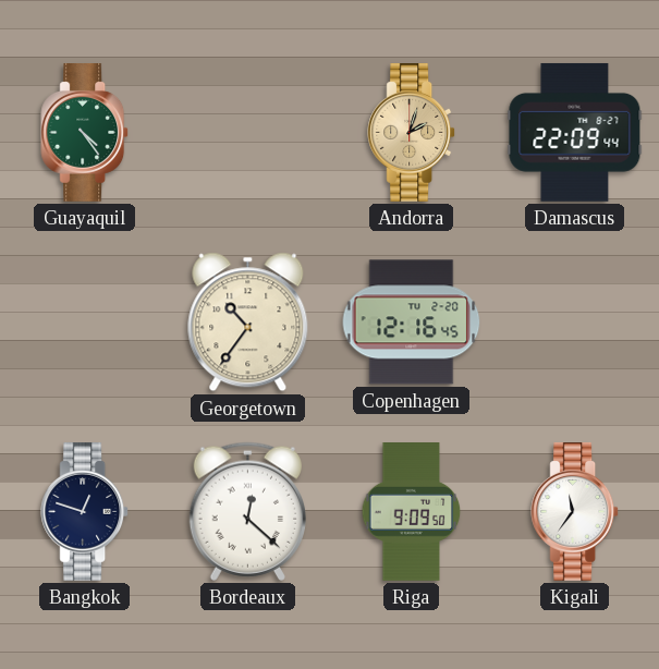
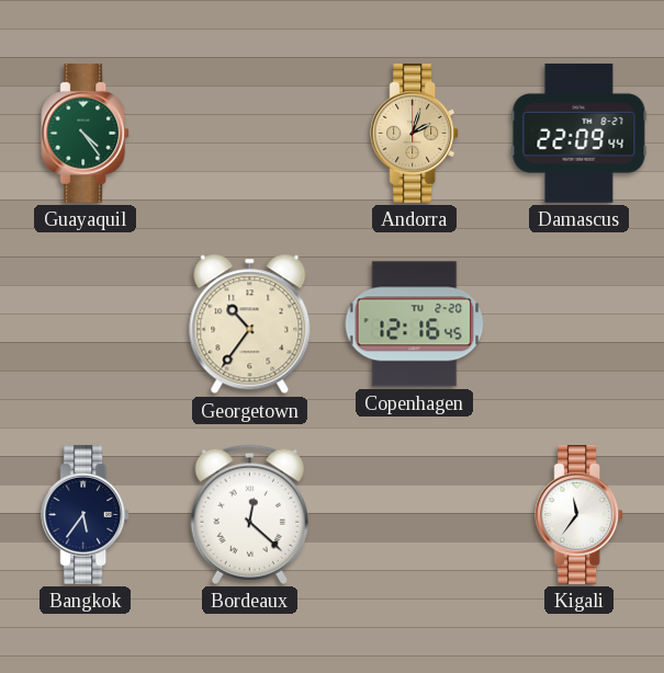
Bangkok: 12:48 -> 5:36
Riga: 9:09 -> none
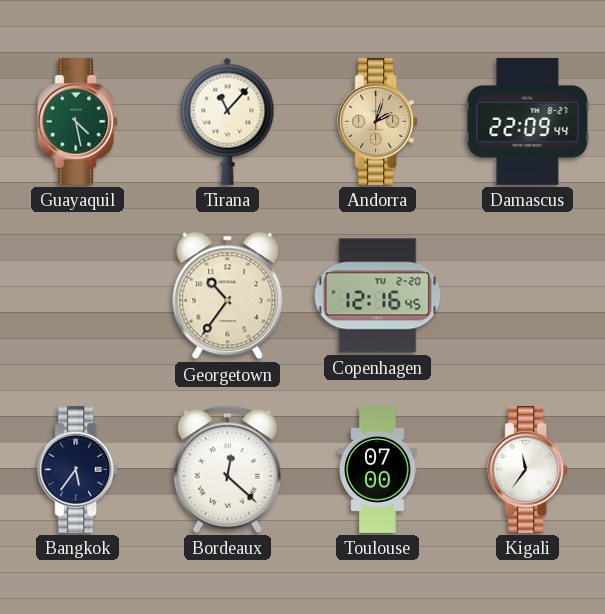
Guayaquil: 4:24 -> 4:28
Tirana: none -> 11:07
Toulouse: none -> 07:00
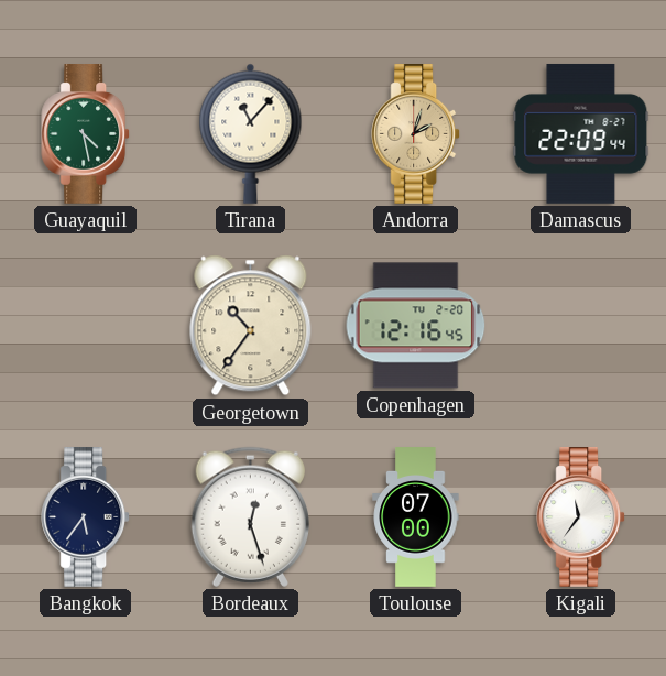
Bordeaux: 12:22 -> 12:27
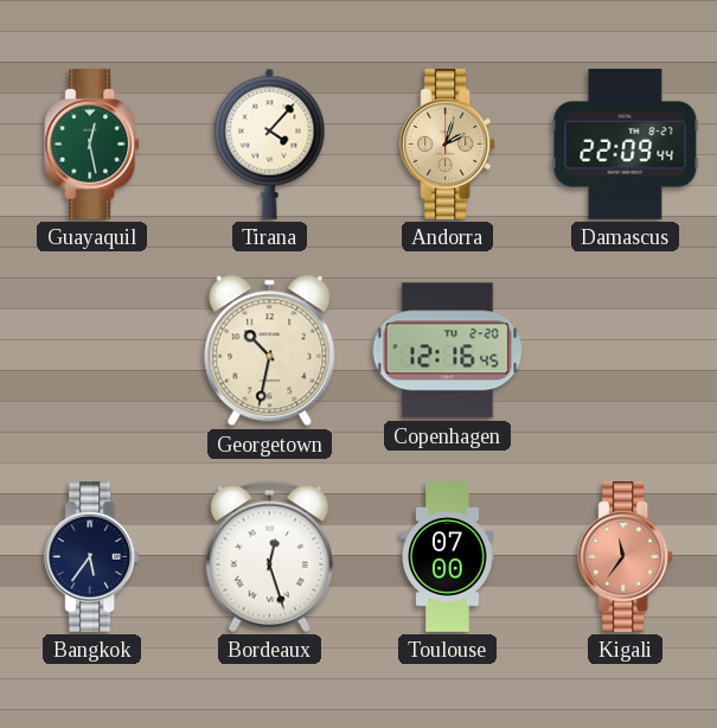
Guayaquil: 4:28 -> 12:28
Tirana: 11:07 -> 4:07
Georgetown: 10:36 -> 10:32
Kigali dial: white -> salmon
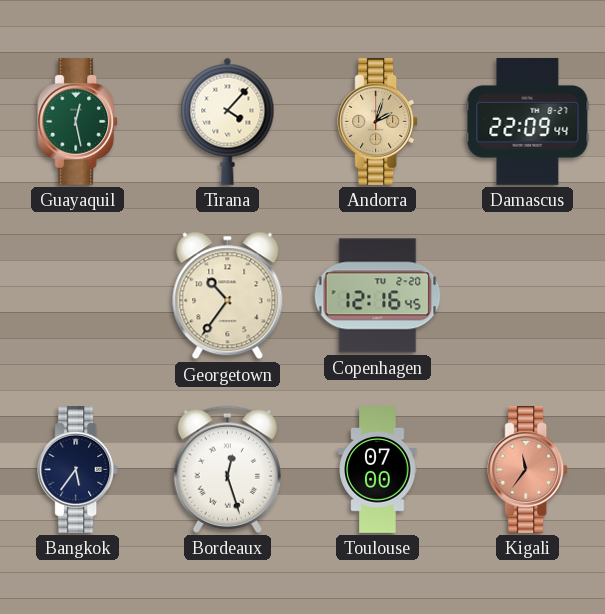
Georgetown: 10:32 -> 10:36
